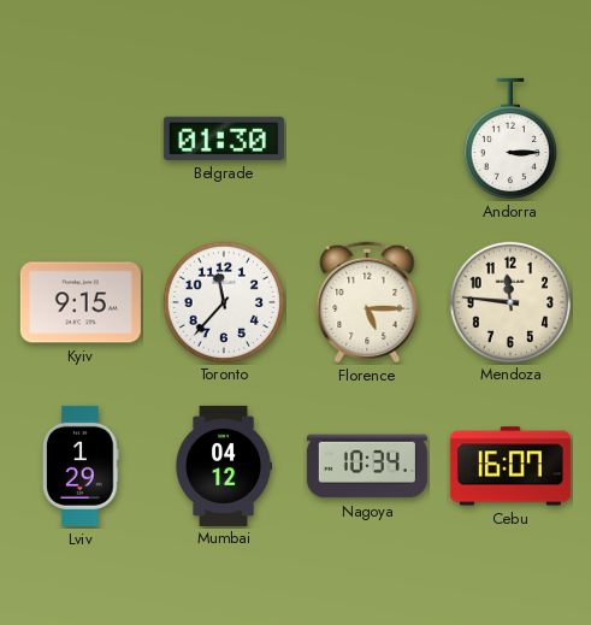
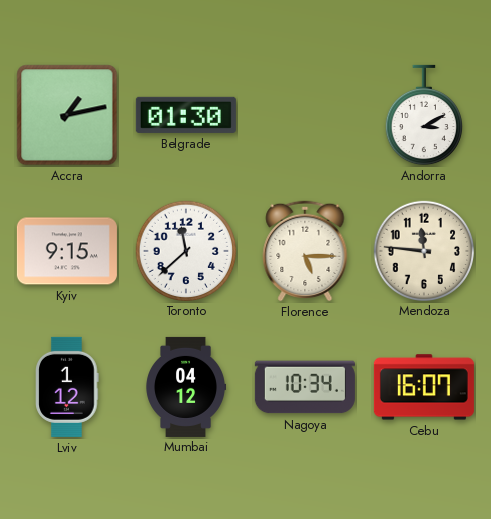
Accra: none -> 1:13
Andorra: 3:15 -> 3:10
Toronto: 11:37 -> 11:38
Lviv: 1:29 -> 1:12
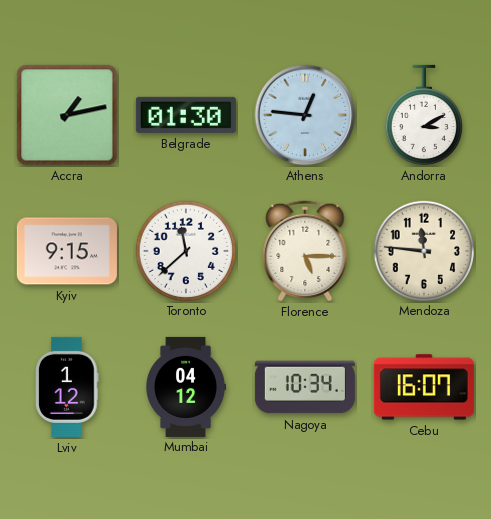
Athens: none -> 12:46
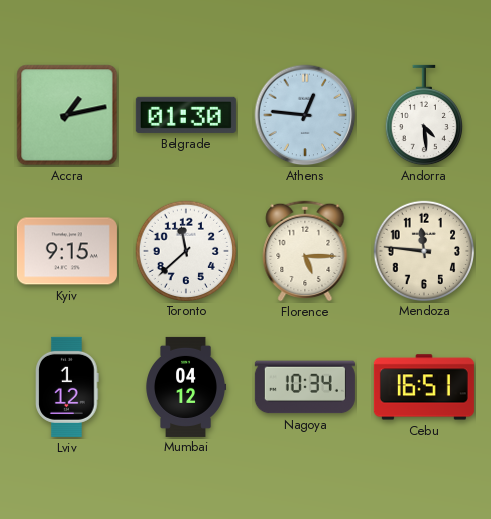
Andorra: 3:10 -> 4:29
Cebu: 16:07 -> 16:51
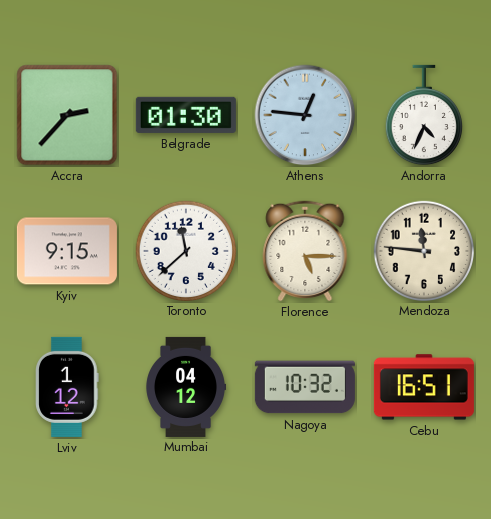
Accra: 1:13 -> 2:37
Andorra: 4:29 -> 4:34
Nagoya: 10:34 -> 10:32
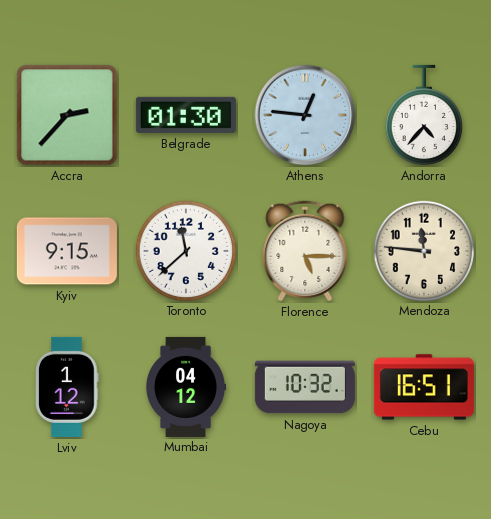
Andorra: 4:34 -> 4:37
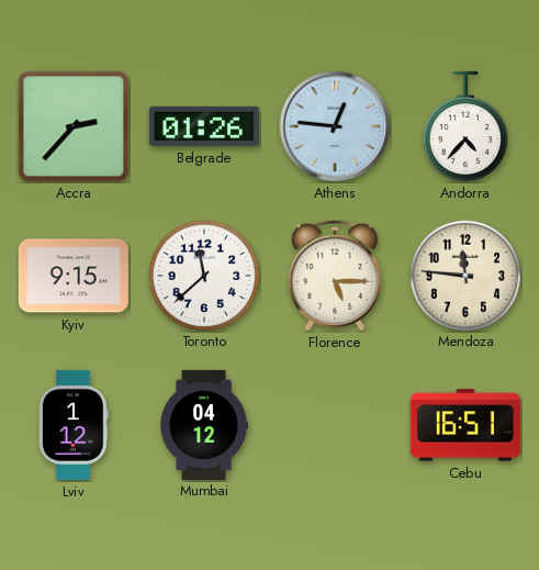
Belgrade: 01:30 -> 01:26
Nagoya: 10:32 -> none
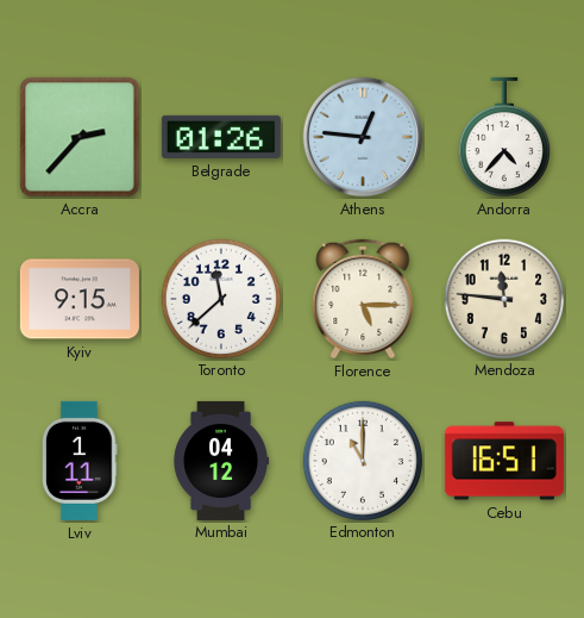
Lviv: 1:12 -> 1:11
Edmonton: none -> 11:00
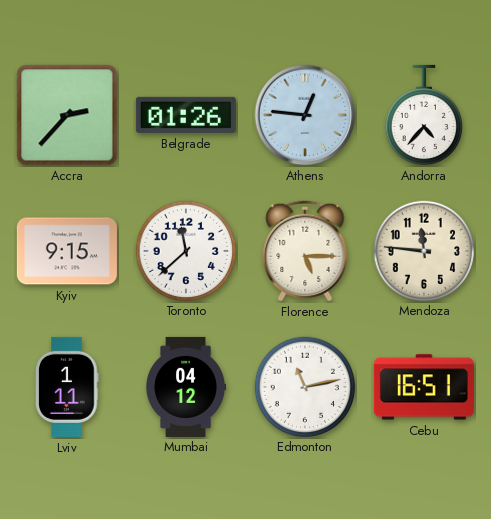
Edmonton: 11:00 -> 11:13
